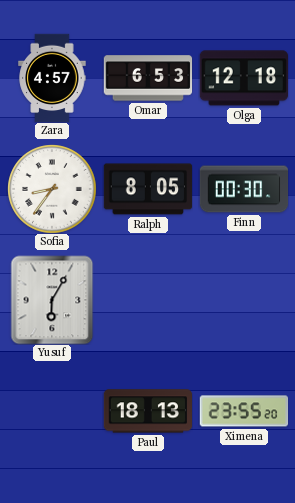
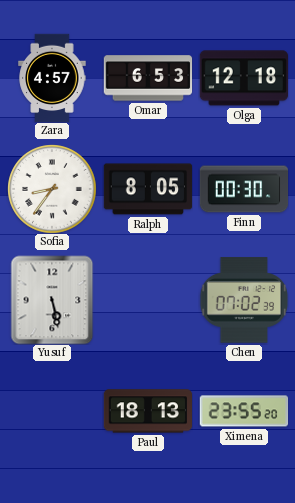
Yusuf: 6:05 -> 5:28
Chen: none -> 07:02
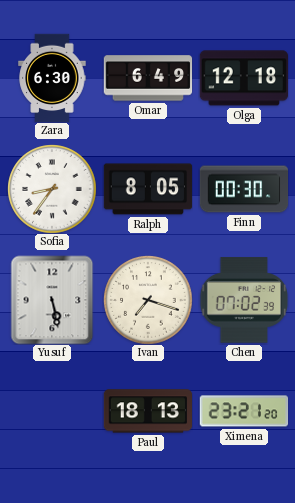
Zara: 4:57 -> 6:30
Omar: 6:53 -> 6:49
Ivan: none -> 7:18
Ximena: 23:55 -> 23:21
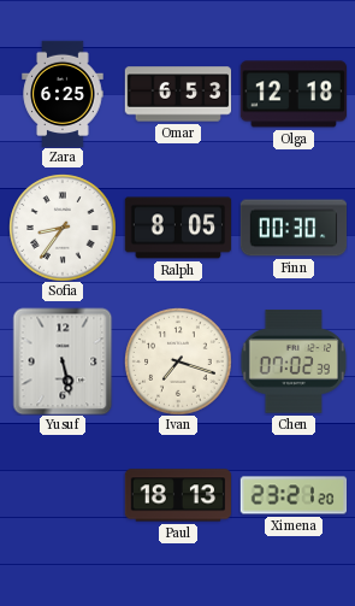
Zara: 6:30 -> 6:25
Omar: 6:49 -> 6:53
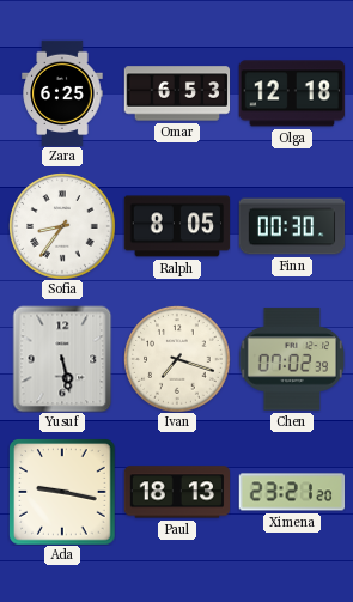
Ada: none -> 9:17
